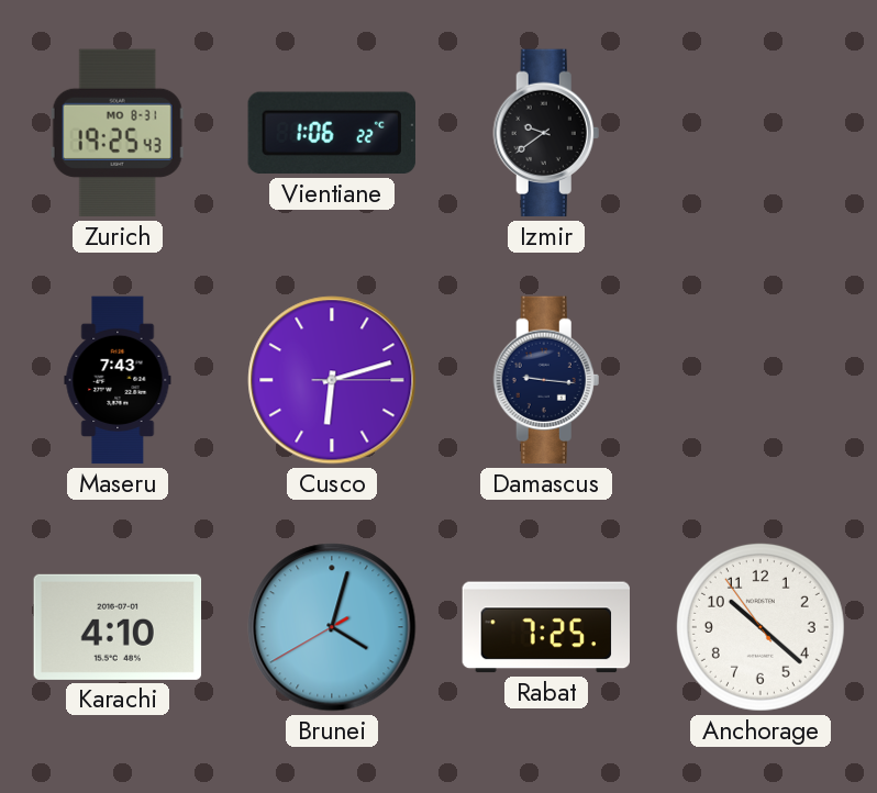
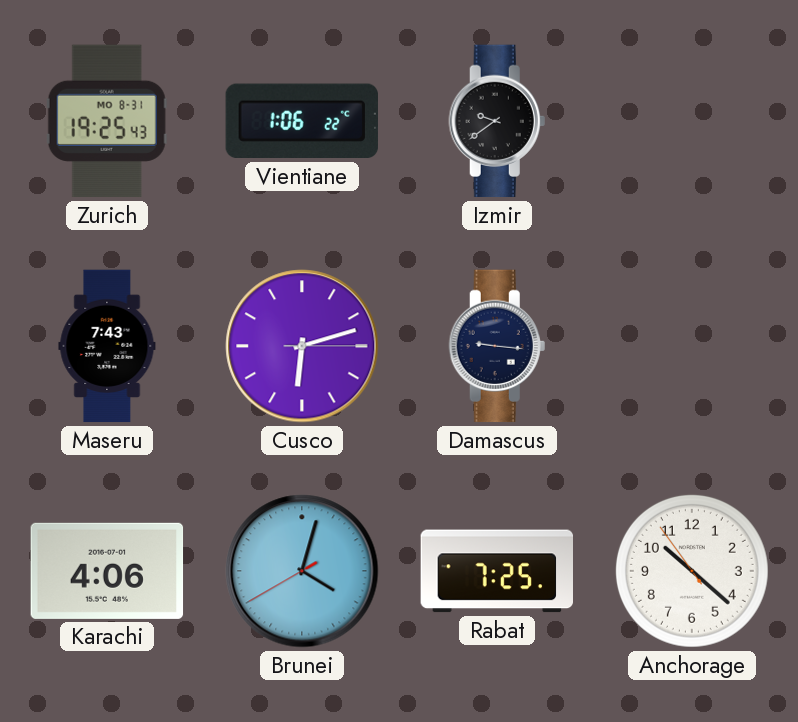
Karachi: 4:10 -> 4:06
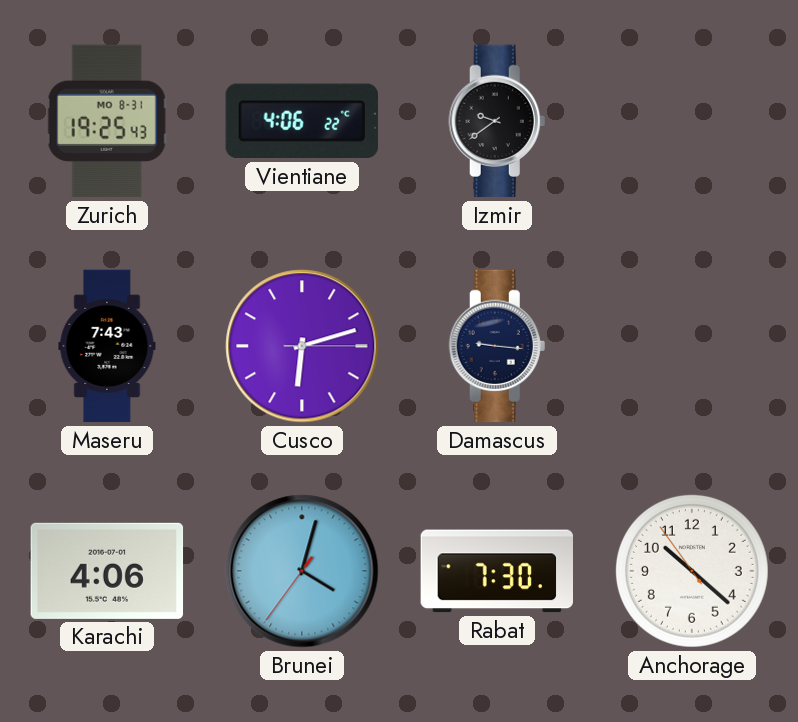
Vientiane: 1:06 -> 4:06
Brunei: 4:02:40 -> 4:02:36
Rabat: 7:25 -> 7:30
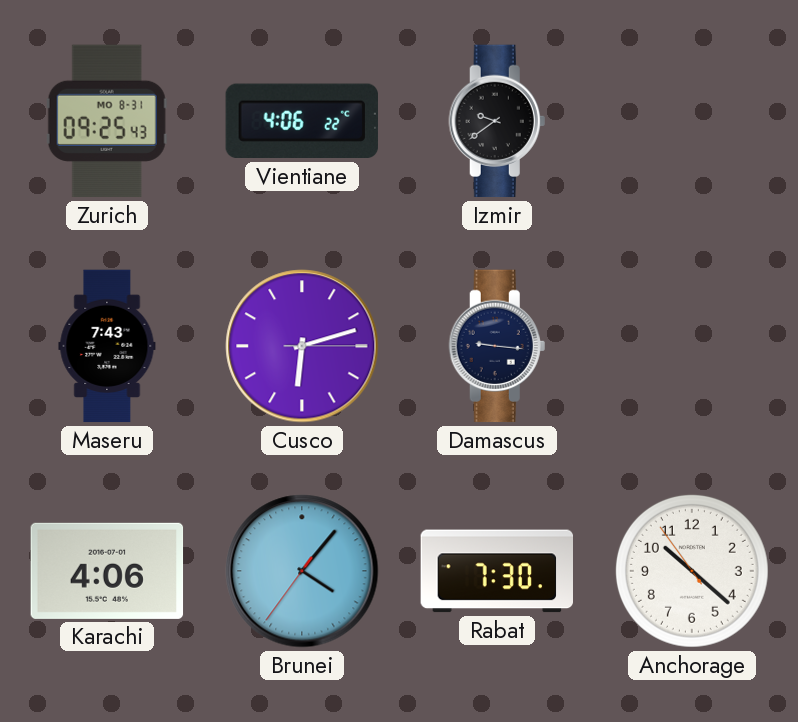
Zurich: 19:25 -> 09:25
Brunei: 4:02 -> 4:06
